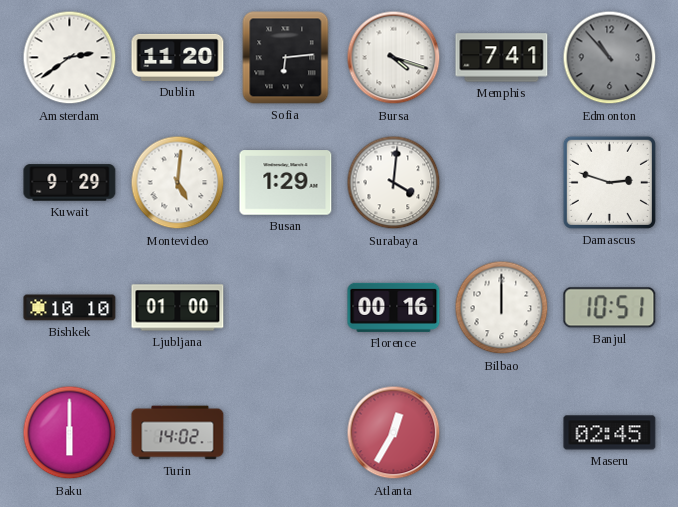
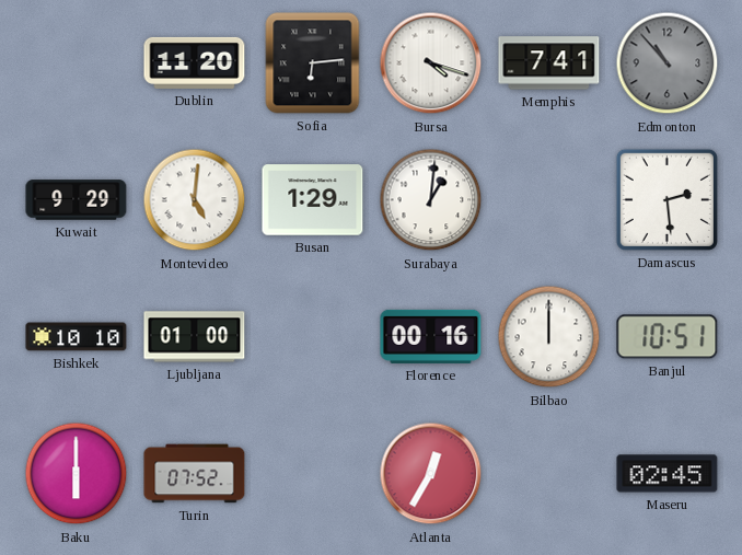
Amsterdam: 2:39 -> none
Surabaya: 4:01 -> 1:01
Damascus: 2:48 -> 2:29
Turin: 14:02 -> 07:52
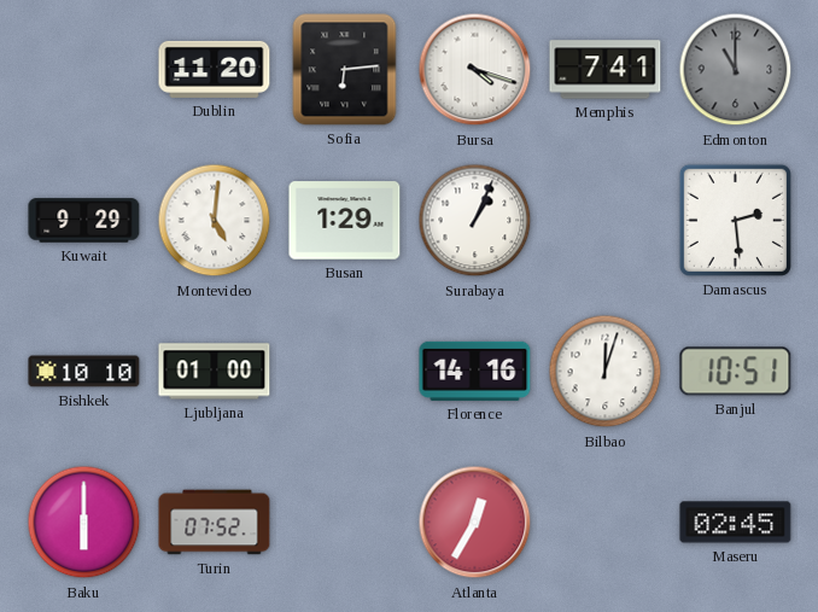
Edmonton: 10:53 -> 11:00
Surabaya: 1:01 -> 1:04
Florence: 00:16 -> 14:16
Bilbao: 12:00 -> 12:03
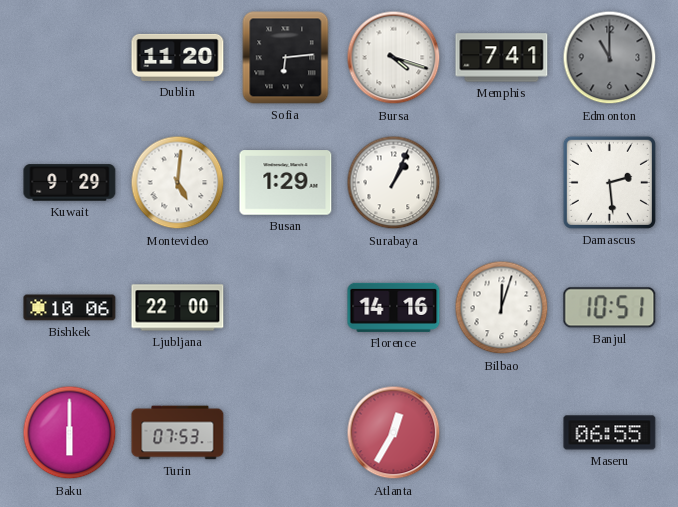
Bishkek: 10:10 -> 10:06
Ljubljana: 01:00 -> 22:00
Turin: 07:52 -> 07:53
Maseru: 02:45 -> 06:55
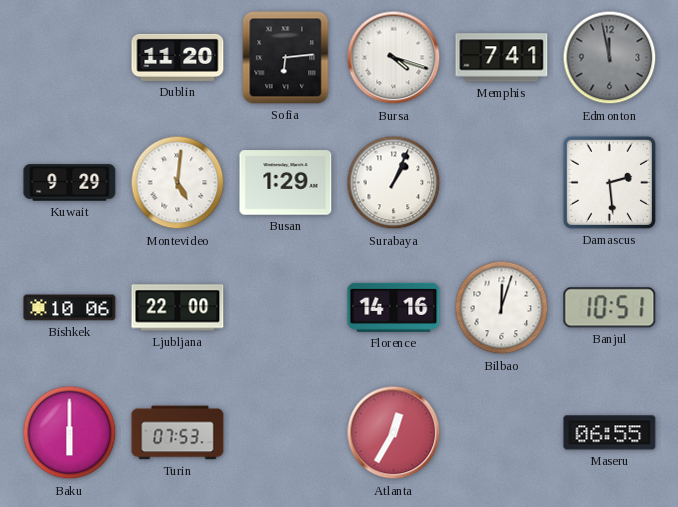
Edmonton: 11:00 -> 11:58
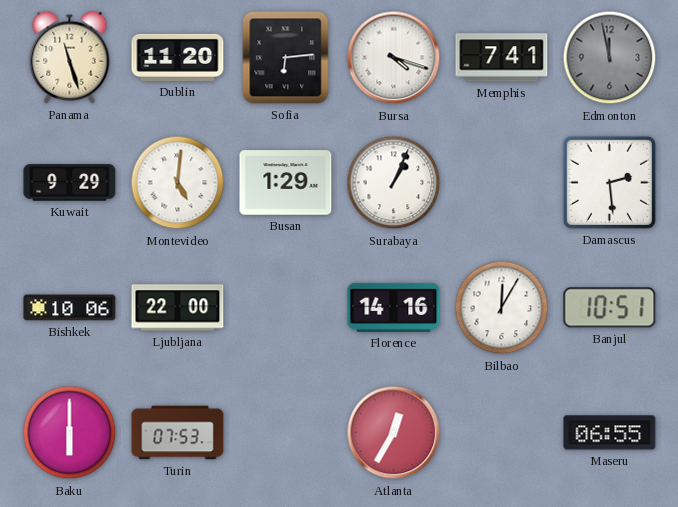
Panama: none -> 11:27
Bilbao: 12:03 -> 12:05
